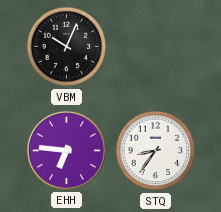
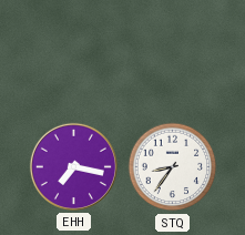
VBM: 10:04 -> none
EHH: 6:46 -> 7:17
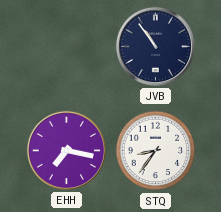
JVB: none -> 10:54
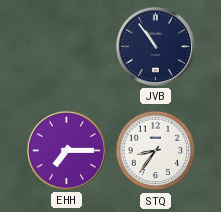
EHH: 7:17 -> 7:15
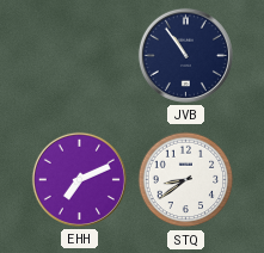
EHH: 7:15 -> 7:11
STQ: 8:36 -> 8:39
